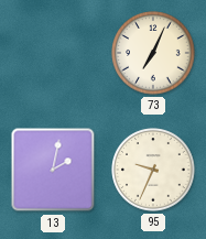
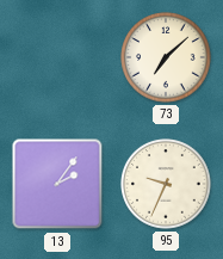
73: 7:04 -> 7:08
13: 2:02 -> 2:06
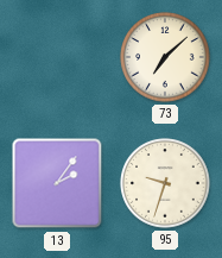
95: 9:34 -> 9:33
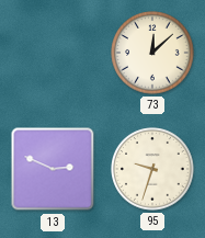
73: 7:08 -> 12:08
13: 2:06 -> 2:49
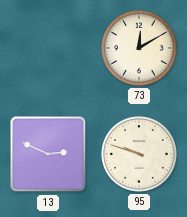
73: 12:08 -> 12:10
95: 9:33 -> 9:48
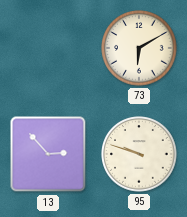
73: 12:10 -> 6:10
13: 2:49 -> 2:53
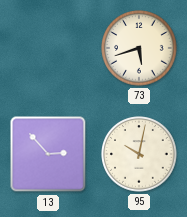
73: 6:10 -> 5:42
95: 9:48 -> 10:02
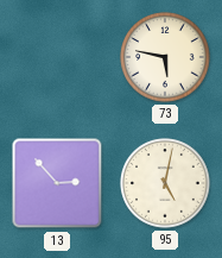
73: 5:42 -> 5:47
95: 10:02 -> 5:02
